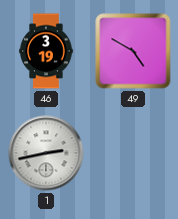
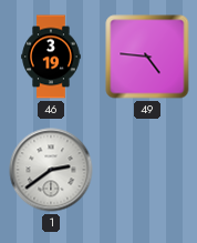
49: 4:50 -> 4:46
1: 2:43 -> 2:39
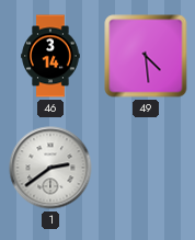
46: 3:19 -> 3:14
49: 4:46 -> 4:29
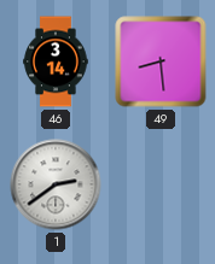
49: 4:29 -> 8:29
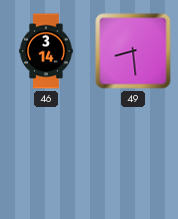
1: 2:39 -> none
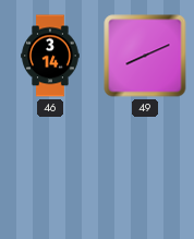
49: 8:29 -> 8:11
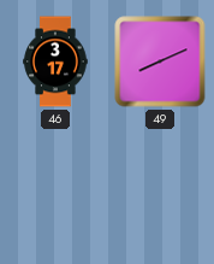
46: 3:14 -> 3:17
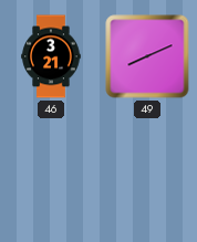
46: 3:17 -> 3:21
